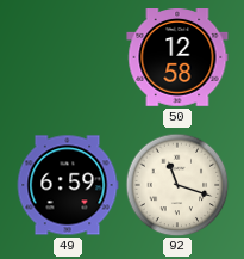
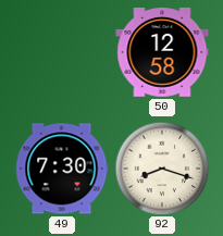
49: 6:59 -> 7:30
92: 11:18 -> 8:18
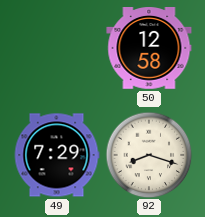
49: 7:30 -> 7:29
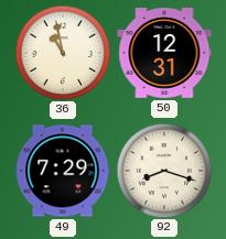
36: none -> 10:58
50: 12:58 -> 12:31
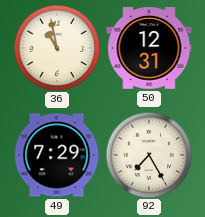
92: 8:18 -> 7:25
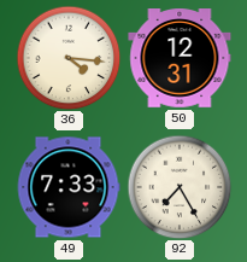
36: 10:58 -> 4:16
49: 7:29 -> 7:33
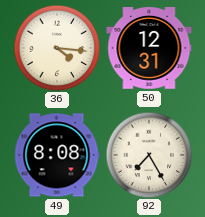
49: 7:33 -> 8:08
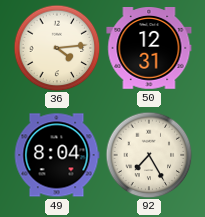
36: 4:16 -> 4:14
49: 8:08 -> 8:04
